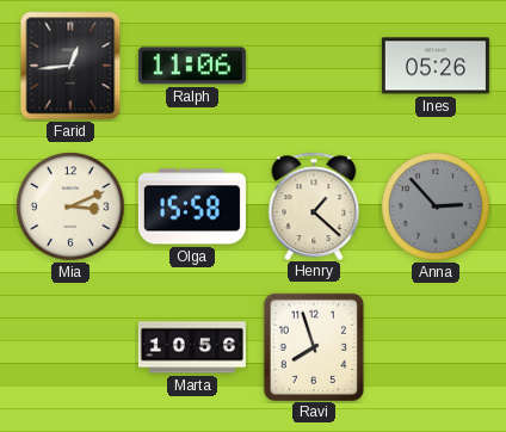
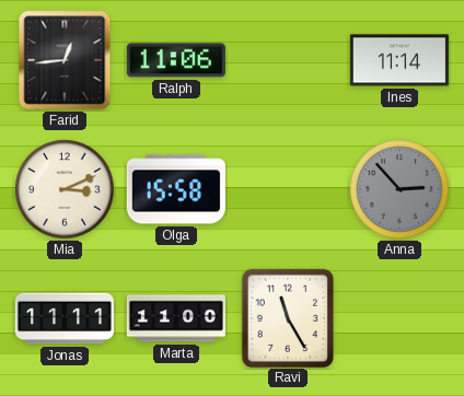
Ines: 05:26 -> 11:14
Henry: 1:22 -> none
Jonas: none -> 11:11
Marta: 10:56 -> 11:00
Ravi: 7:57 -> 11:25
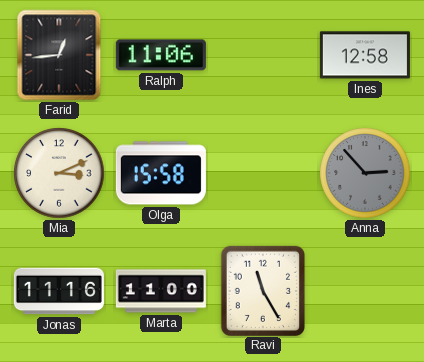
Ines: 11:14 -> 12:58
Jonas: 11:11 -> 11:16
